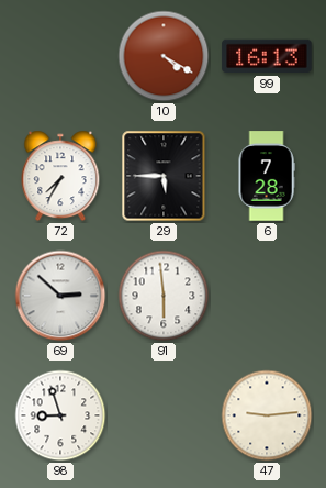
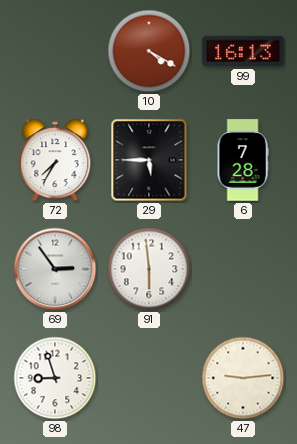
69: 2:52 -> 2:54
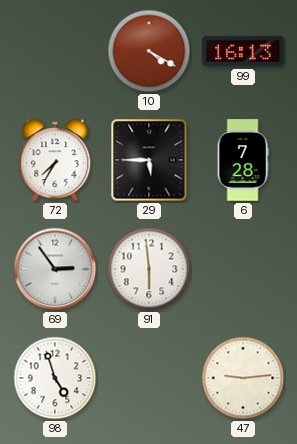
98: 8:57 -> 4:57
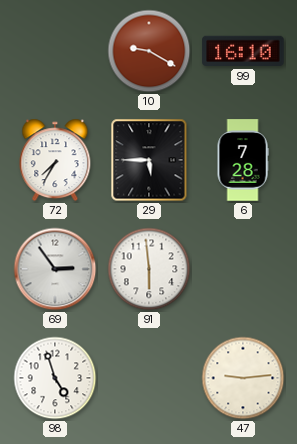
10: 4:20 -> 9:20
99: 16:13 -> 16:10
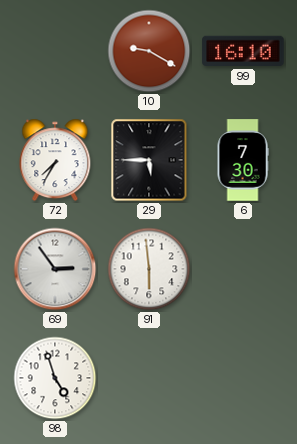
6: 7:28 -> 7:30
47: 9:14 -> none
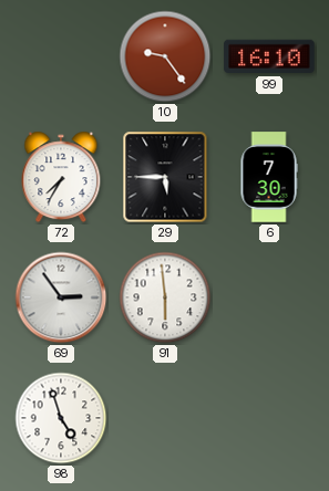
10: 9:20 -> 9:24
